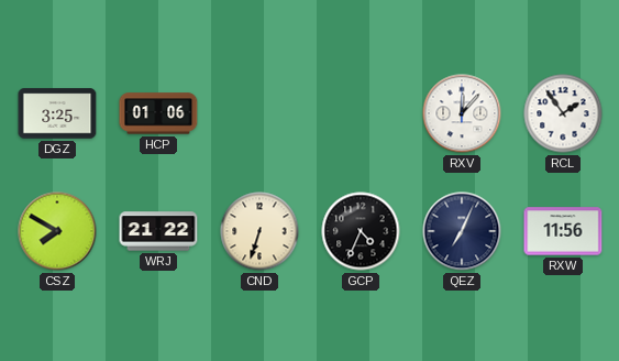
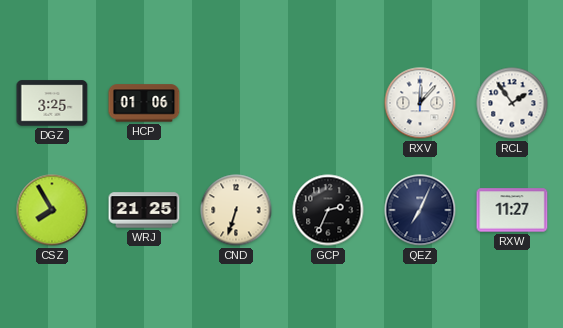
CSZ: 7:50 -> 7:55
WRJ: 21:22 -> 21:25
GCP: 4:34 -> 2:34
RXW: 11:56 -> 11:27
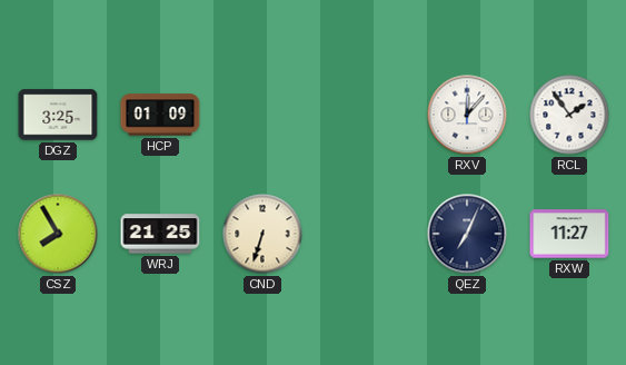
HCP: 01:06 -> 01:09
GCP: 2:34 -> none
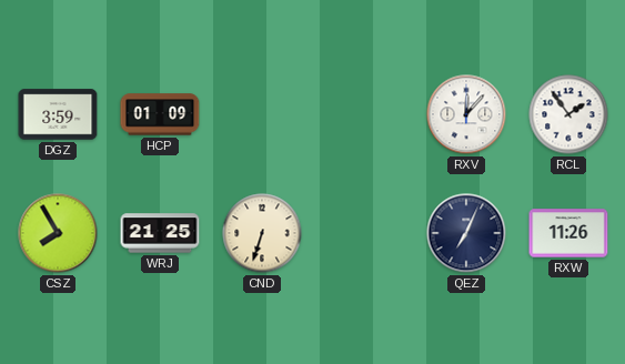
DGZ: 3:25 -> 3:59
RXW: 11:27 -> 11:26
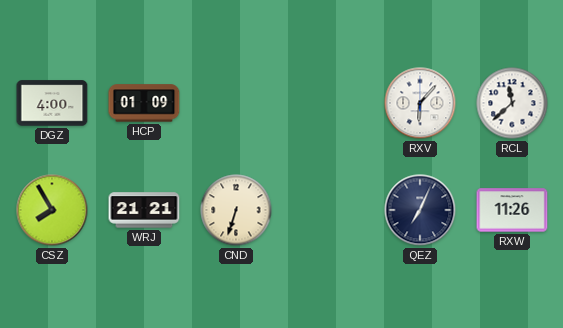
DGZ: 3:59 -> 4:00
RXV: 12:07 -> 6:07
RCL: 1:54 -> 11:38
WRJ: 21:25 -> 21:21
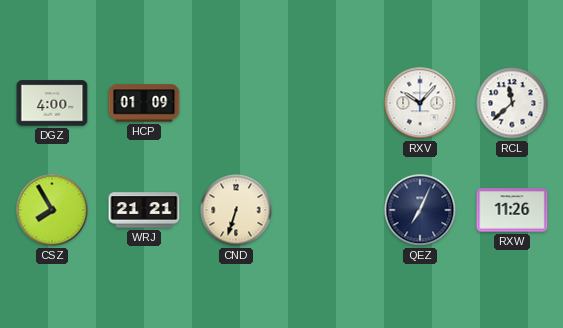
RXV: 6:07 -> 10:07
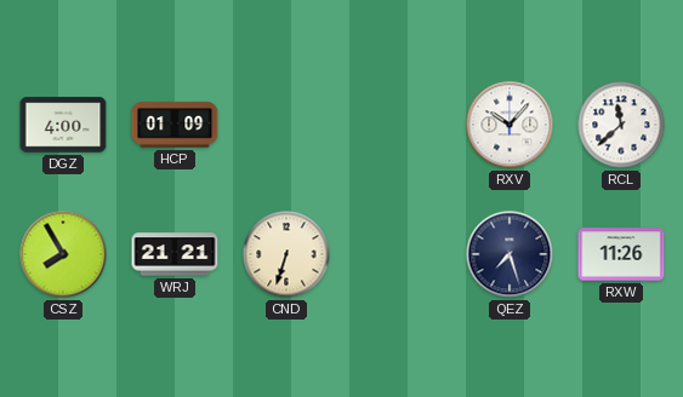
QEZ: 7:04 -> 7:27
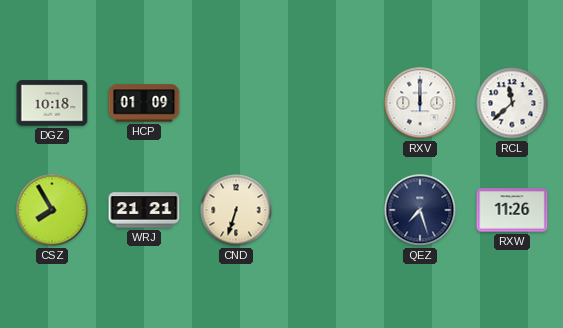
DGZ: 4:00 -> 10:18
RXV: 10:07 -> 12:00
